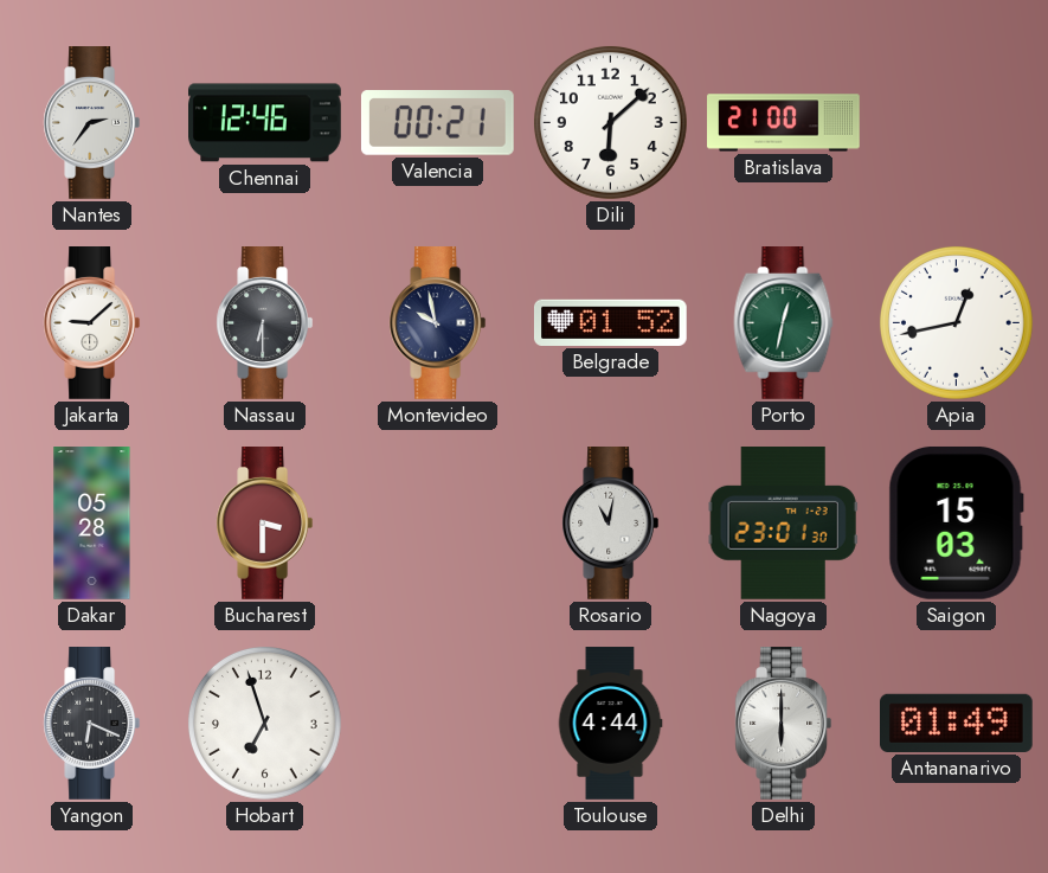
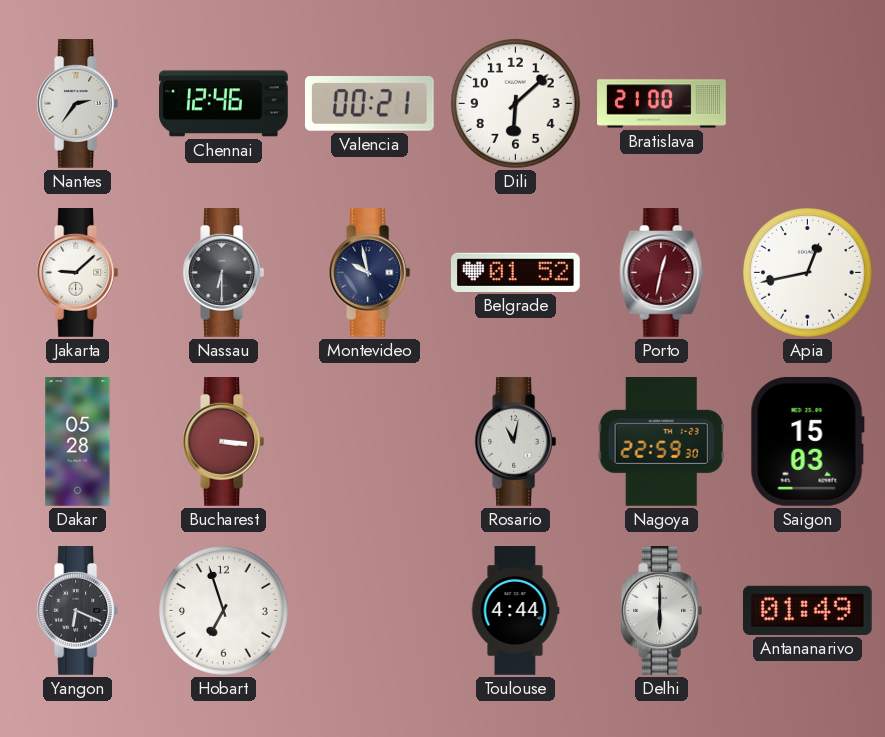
Porto dial: green -> burgundy
Bucharest: 3:30 -> 3:16
Nagoya: 23:01 -> 22:59
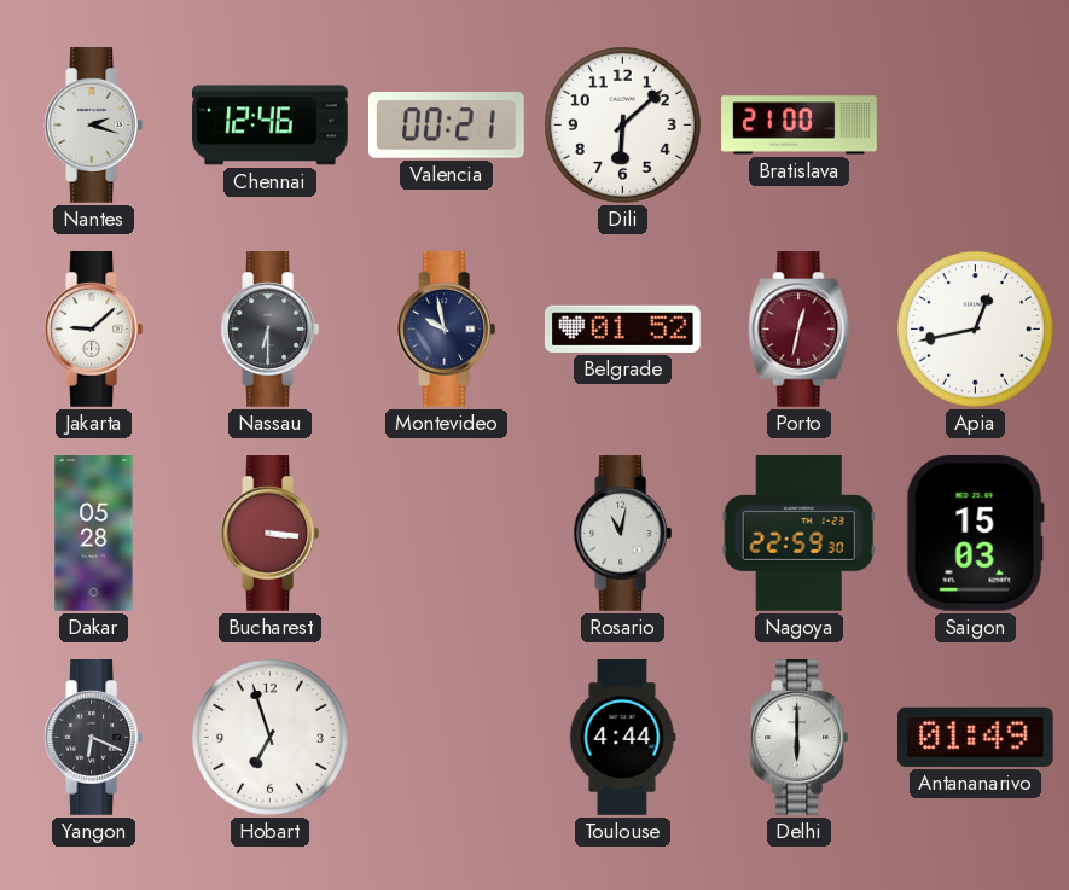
Nantes: 2:36 -> 2:18
